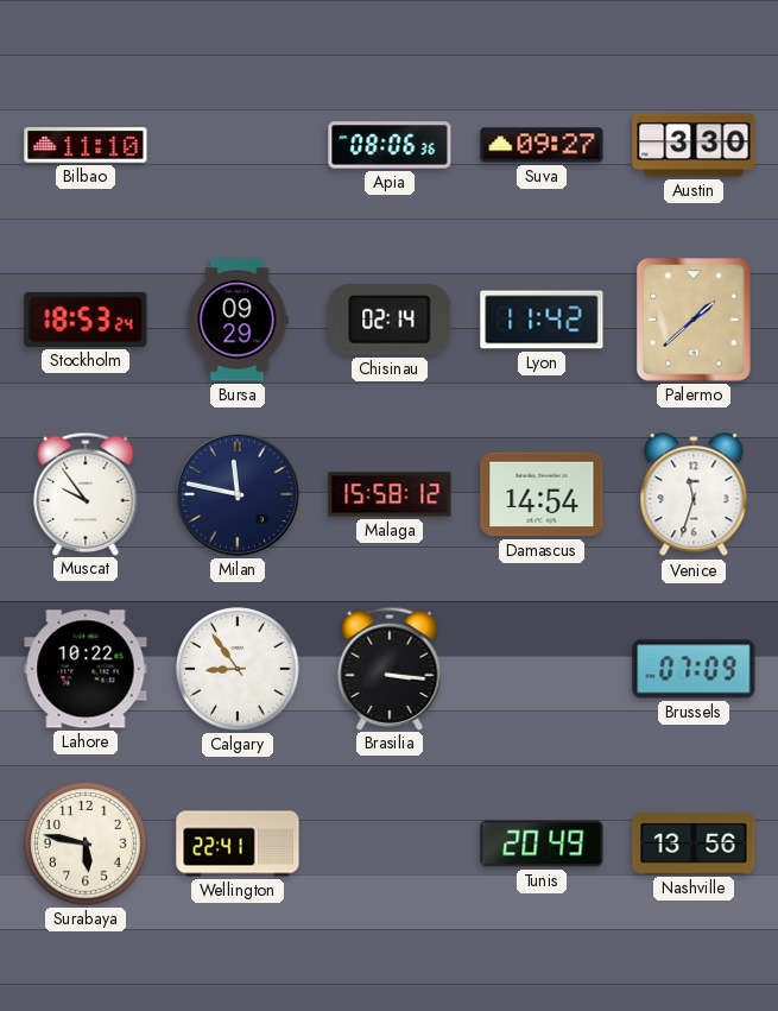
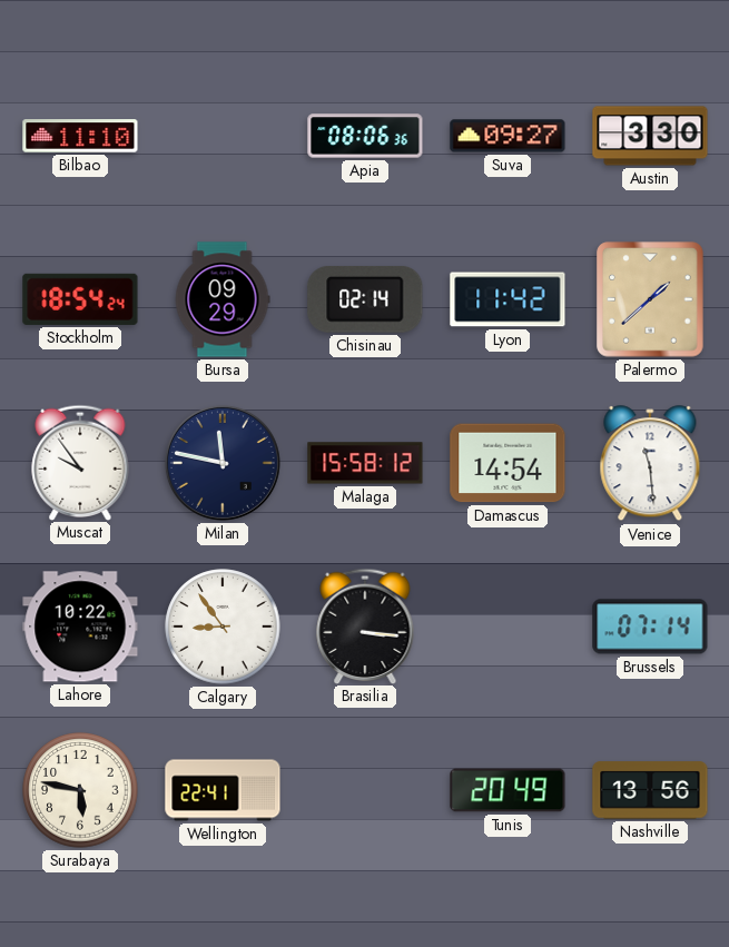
Stockholm: 18:53 -> 18:54
Venice: 11:33 -> 11:29
Brussels: 07:09 -> 07:14
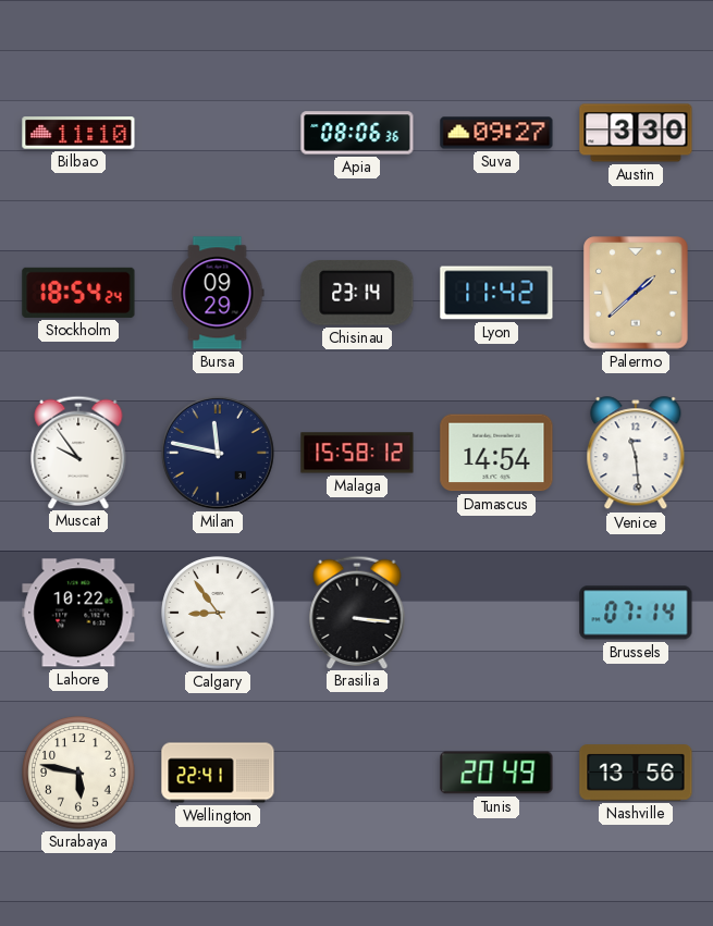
Chisinau: 02:14 -> 23:14
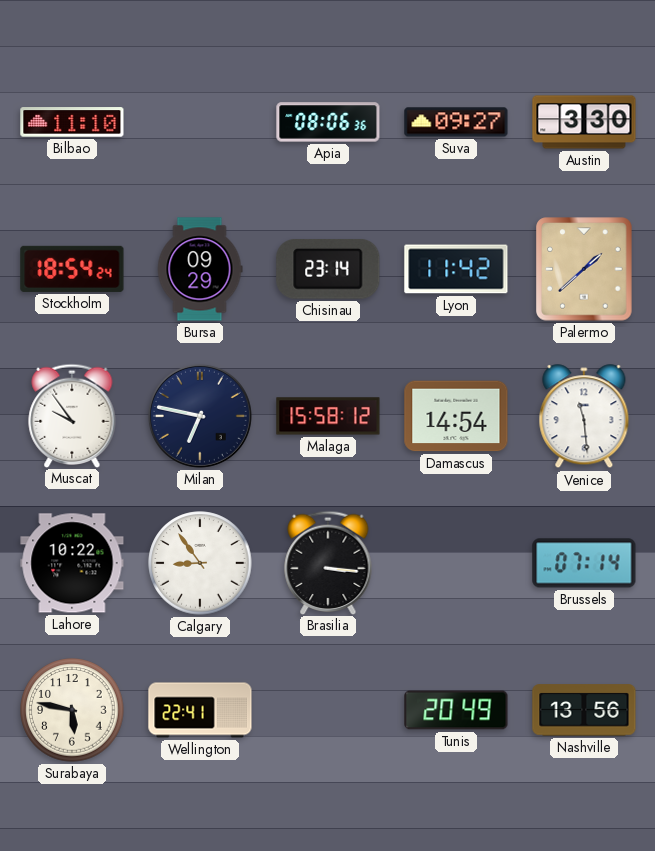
Milan: 11:47 -> 6:47
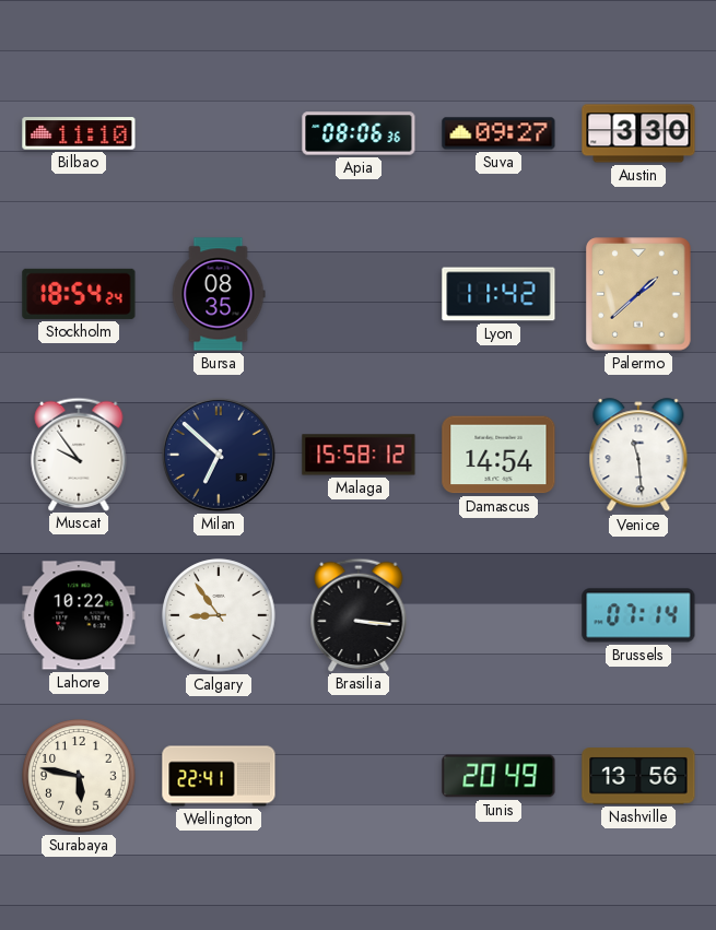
Bursa: 09:29 -> 08:35
Chisinau: 23:14 -> none
Milan: 6:47 -> 6:52
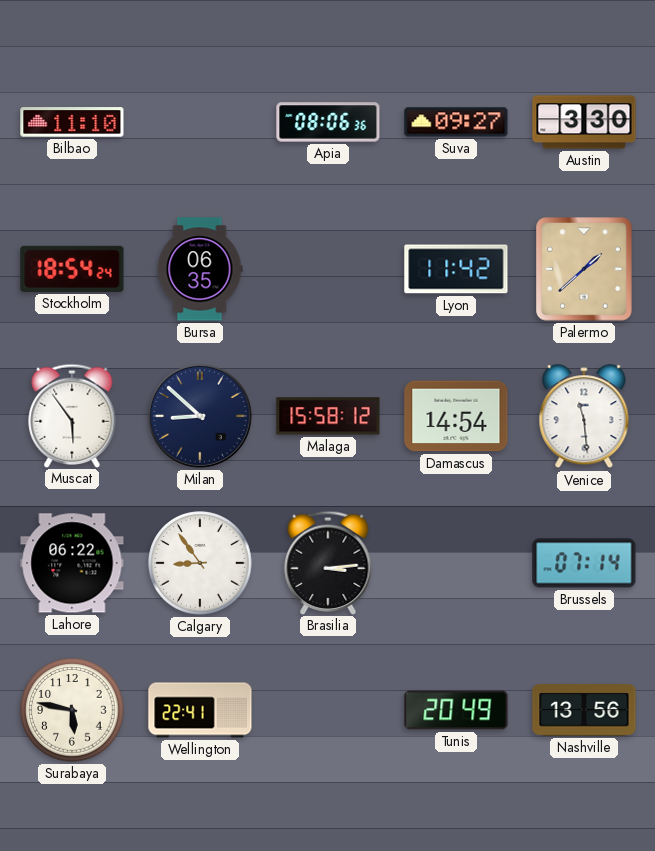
Bursa: 08:35 -> 06:35
Muscat: 9:54 -> 5:54
Milan: 6:52 -> 8:52
Lahore: 10:22 -> 06:22
Brasilia: 3:16 -> 3:14
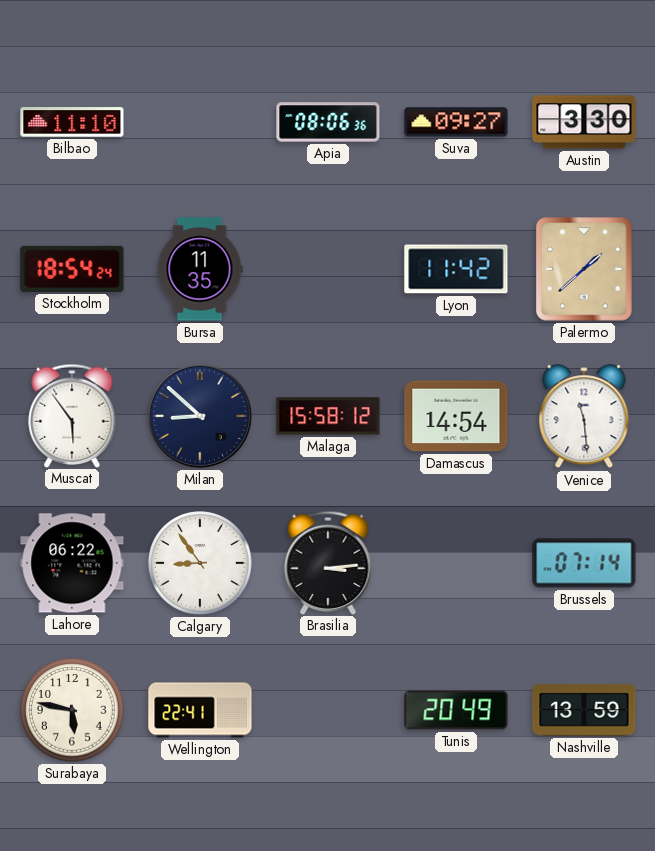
Bursa: 06:35 -> 11:35
Nashville: 13:56 -> 13:59
